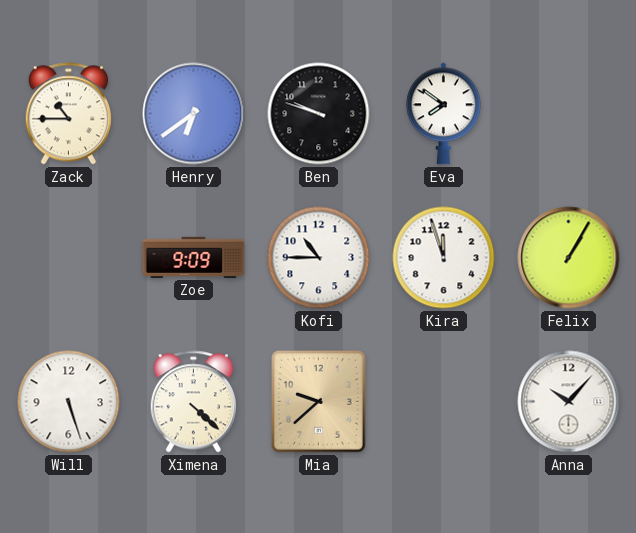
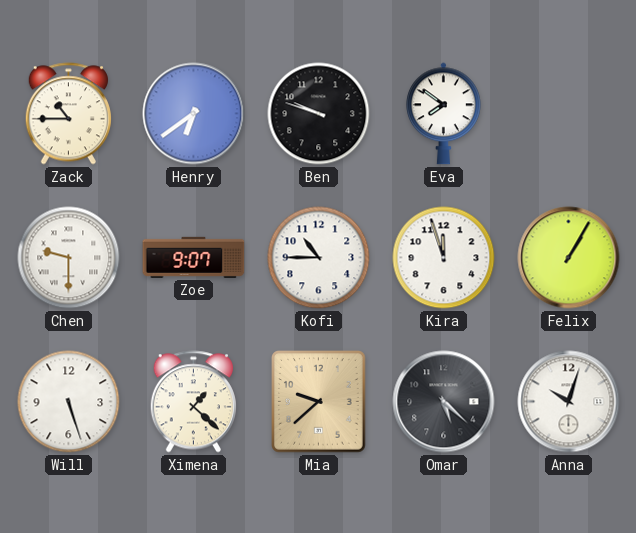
Chen: none -> 9:30
Zoe: 9:09 -> 9:07
Ximena: 4:22 -> 1:22
Omar: none -> 5:22
Anna: 10:07 -> 10:03
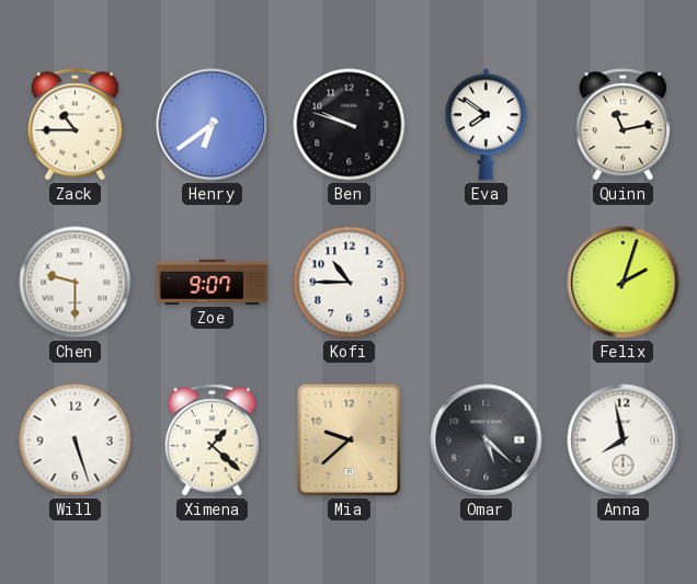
Quinn: none -> 11:13
Kira: 11:57 -> none
Felix: 1:05 -> 2:03
Anna: 10:03 -> 7:58
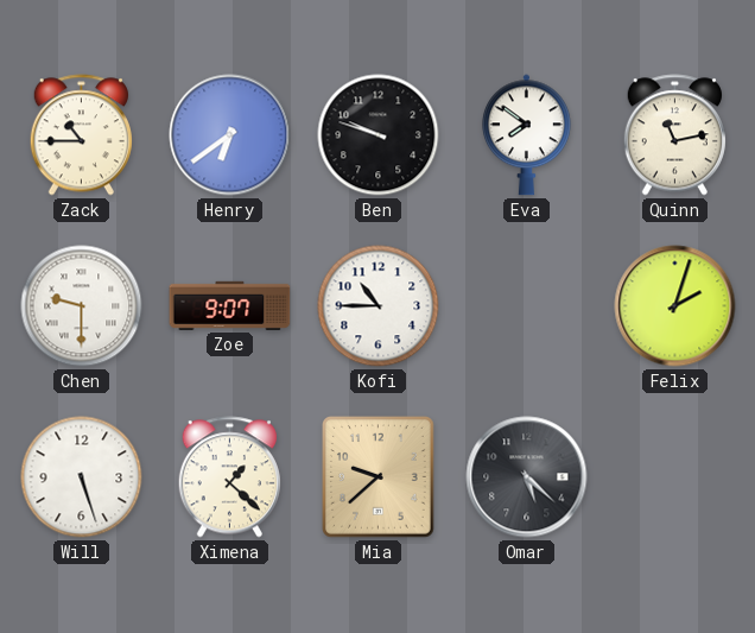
Anna: 7:58 -> none
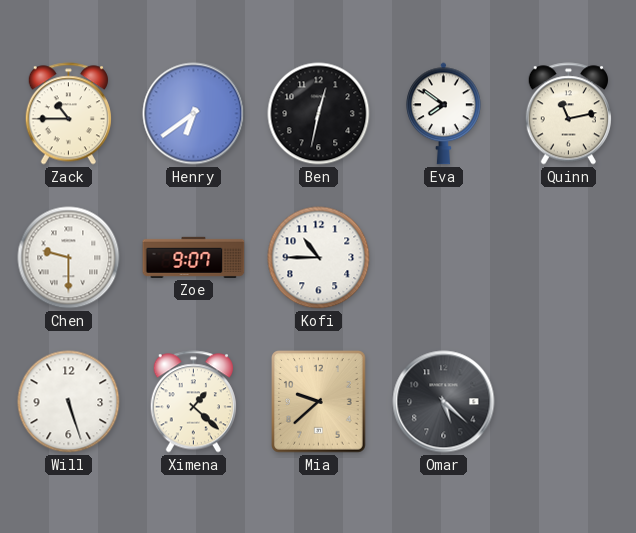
Ben: 9:48 -> 12:32
Felix: 2:03 -> none
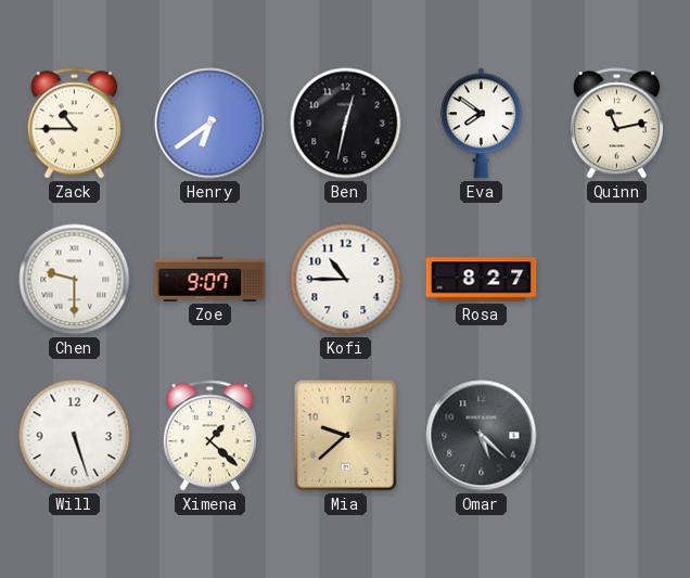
Rosa: none -> 8:27
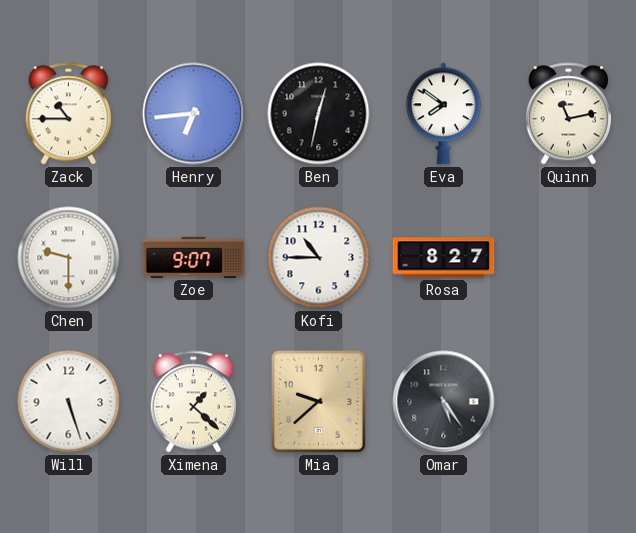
Henry: 6:39 -> 6:44
Omar: 5:22 -> 5:24
